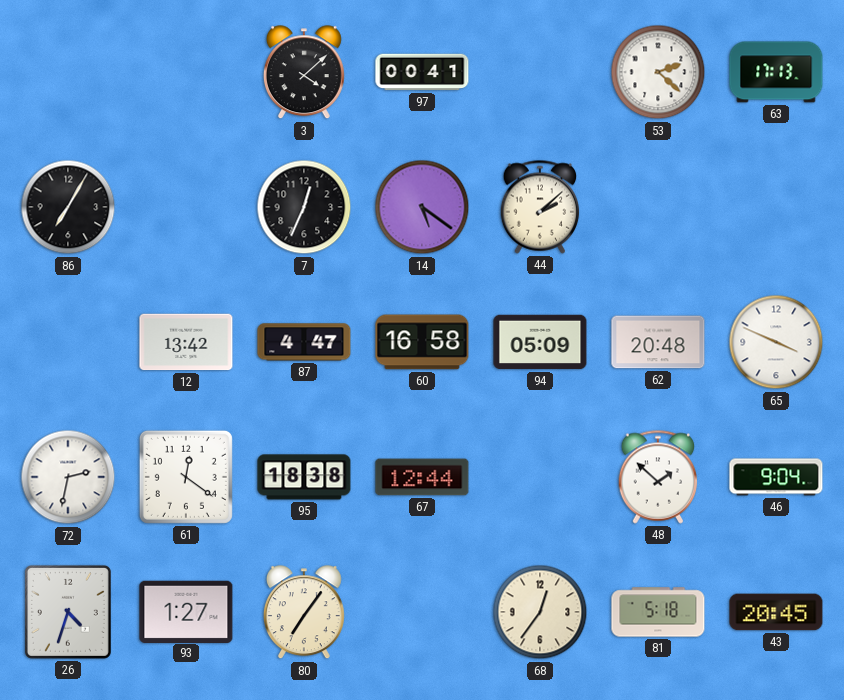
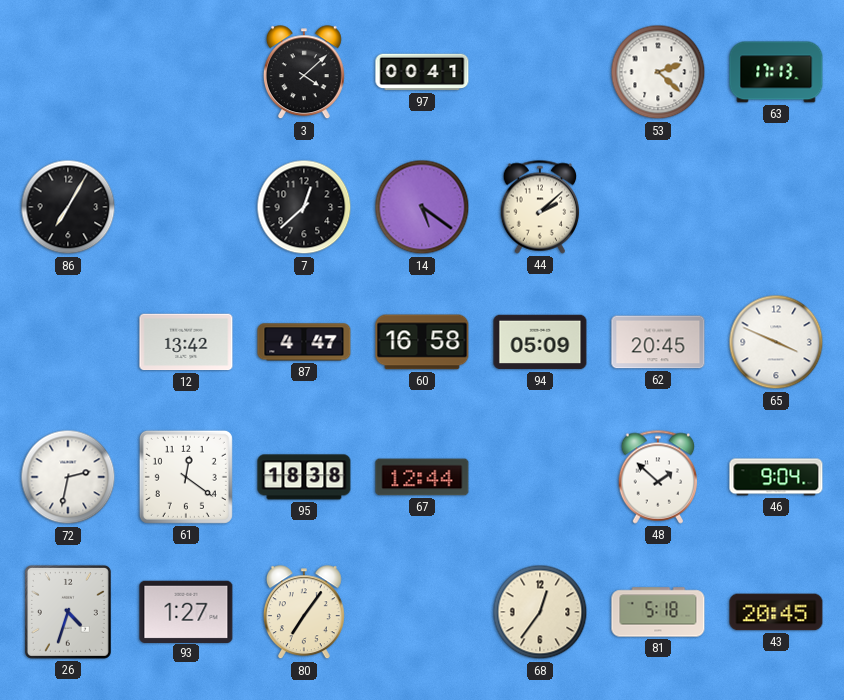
7: 12:34 -> 12:38
62: 20:48 -> 20:45
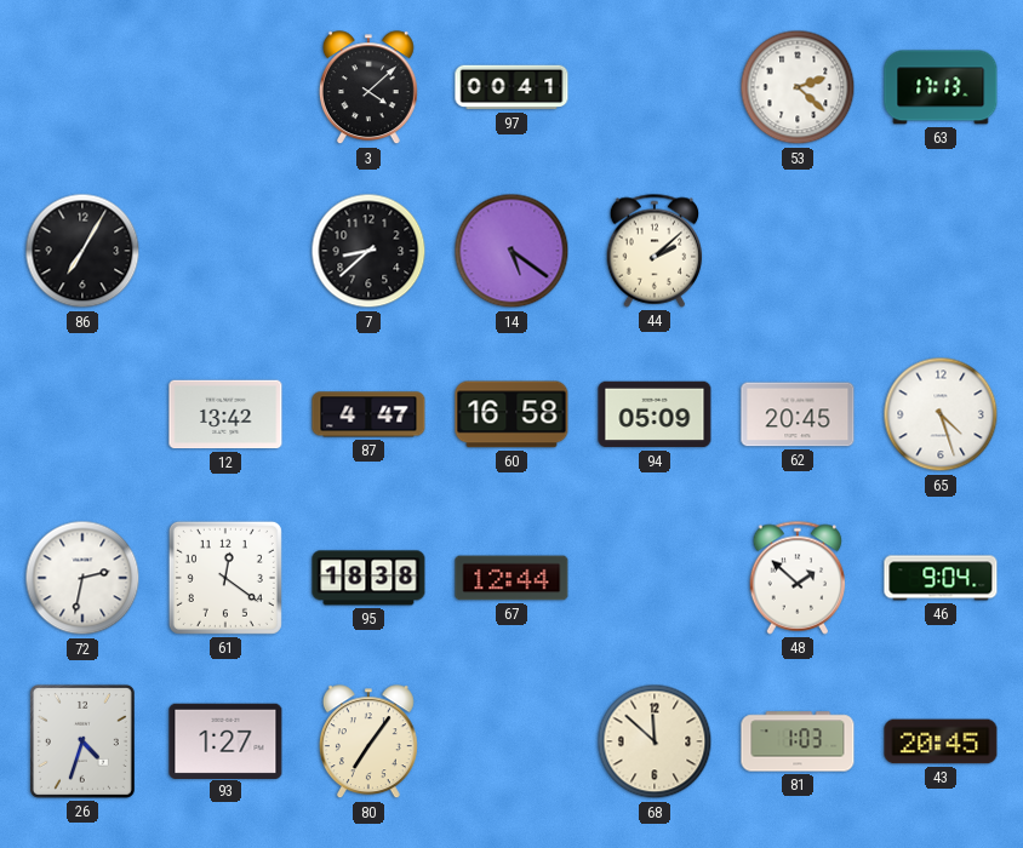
7: 12:38 -> 8:38
65: 3:49 -> 4:27
68: 12:36 -> 11:52
81: 5:18 -> 1:03
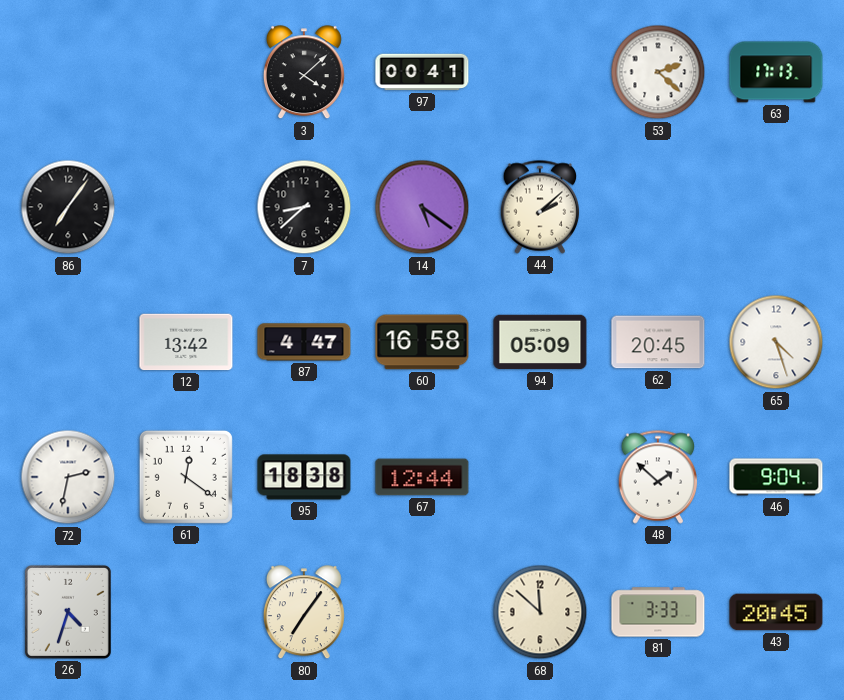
86: 7:05 -> 7:06
93: 1:27 -> none
81: 1:03 -> 3:33
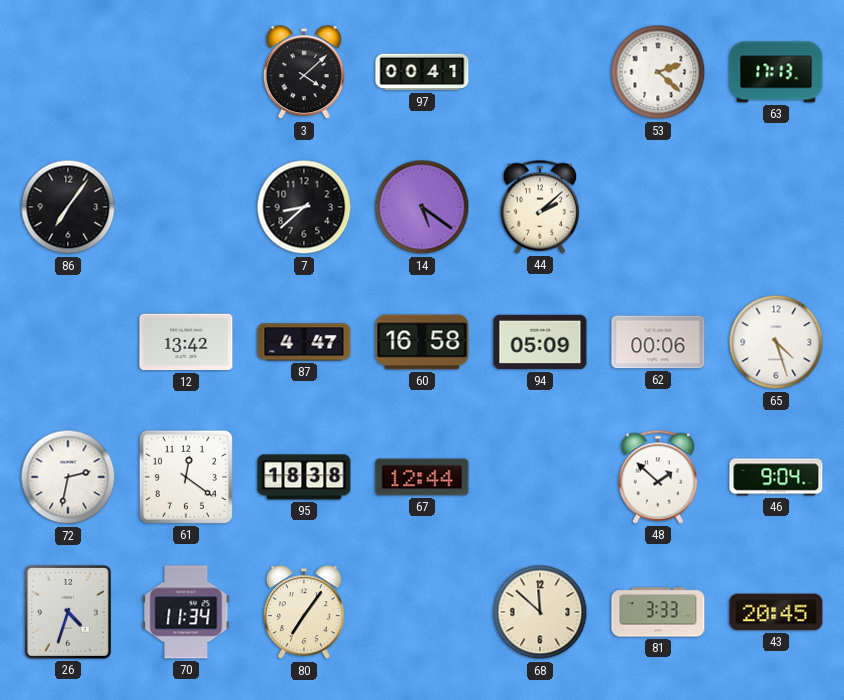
62: 20:45 -> 00:06
70: none -> 11:34
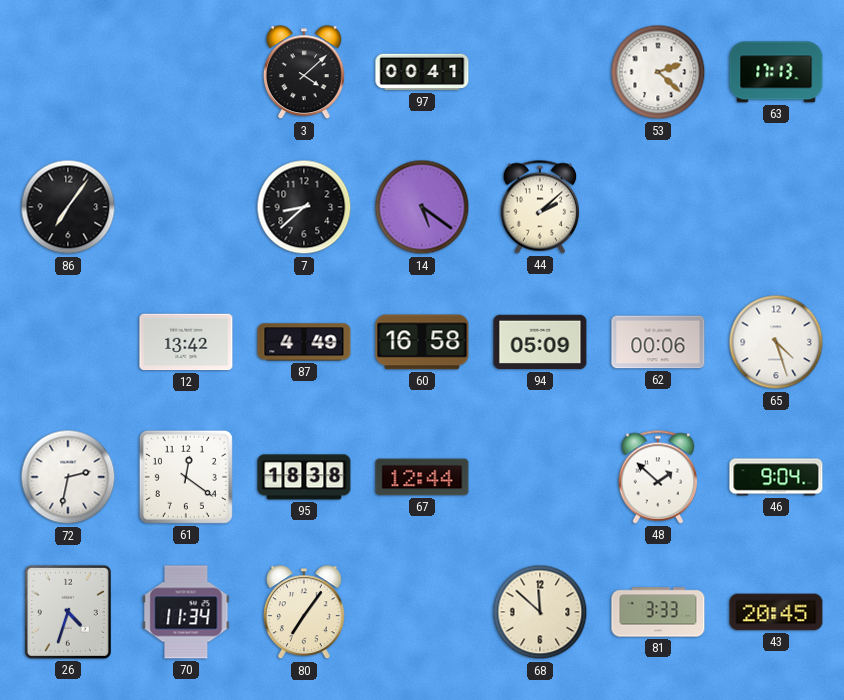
87: 4:47 -> 4:49
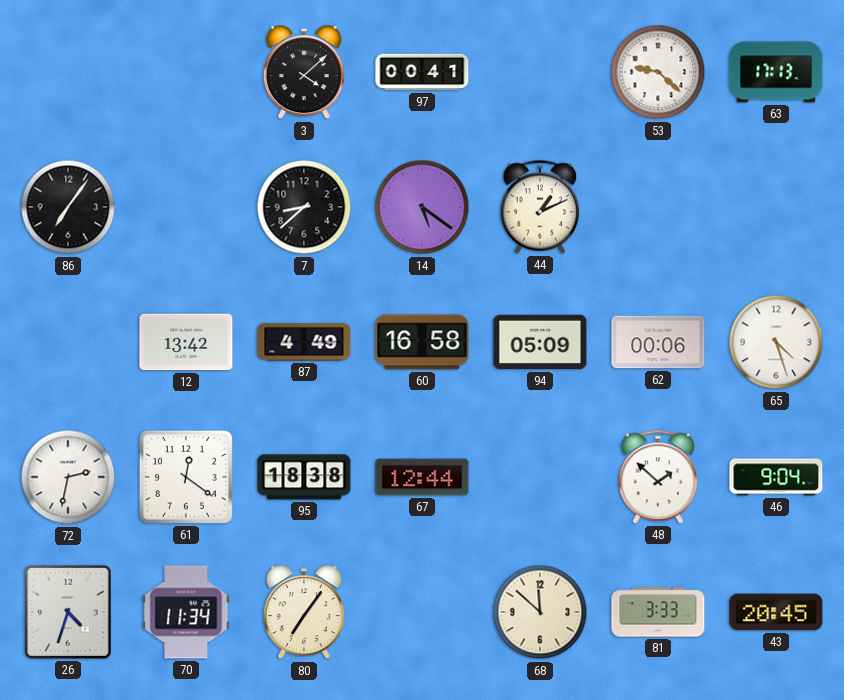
53: 2:22 -> 9:22
44: 2:08 -> 1:11
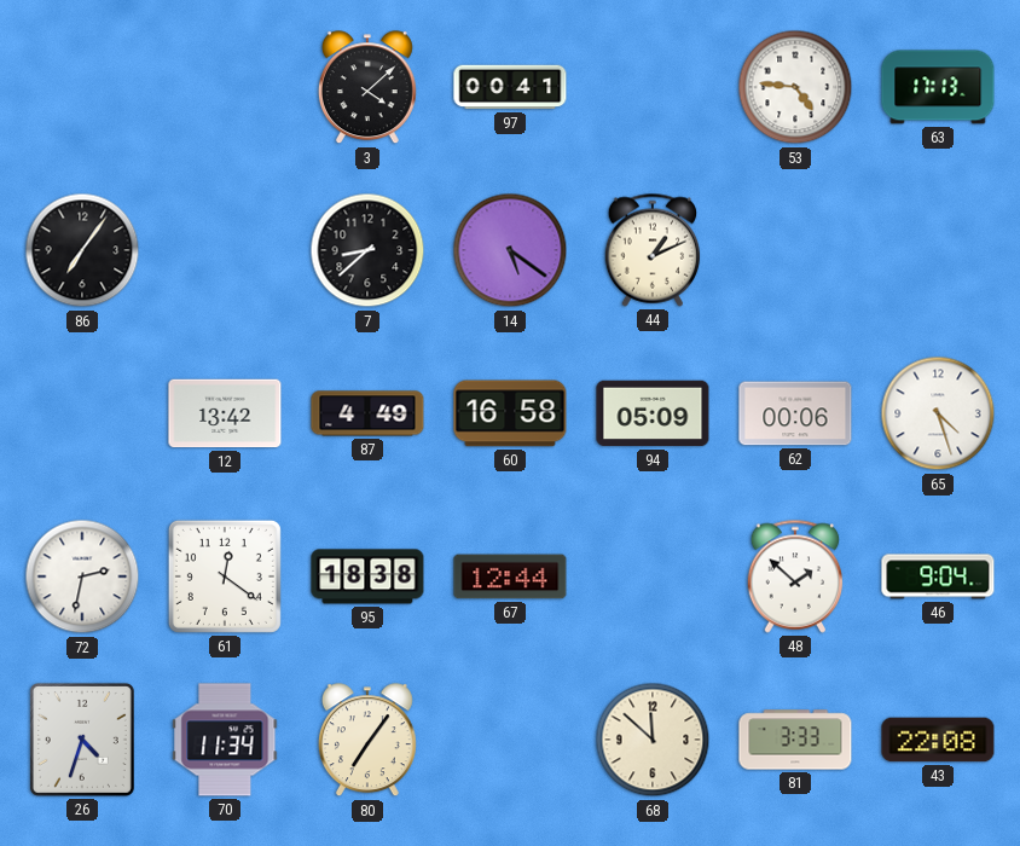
53: 9:22 -> 4:46
43: 20:45 -> 22:08
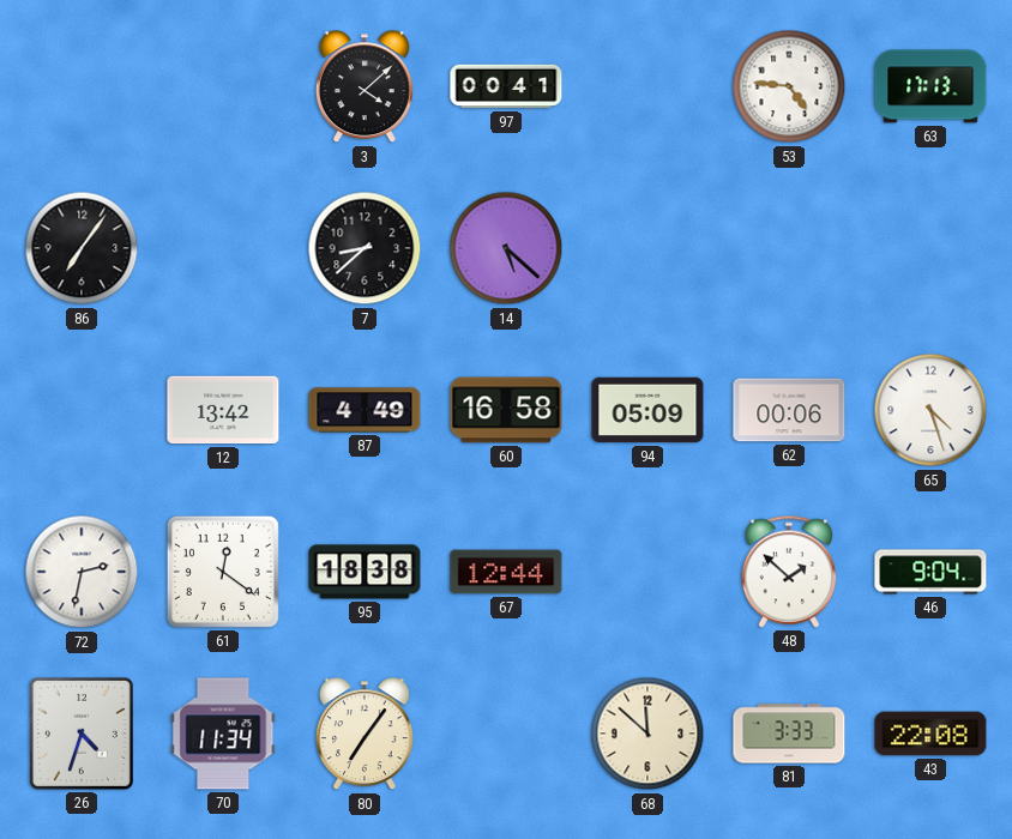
14: 5:21 -> 5:22
44: 1:11 -> none
